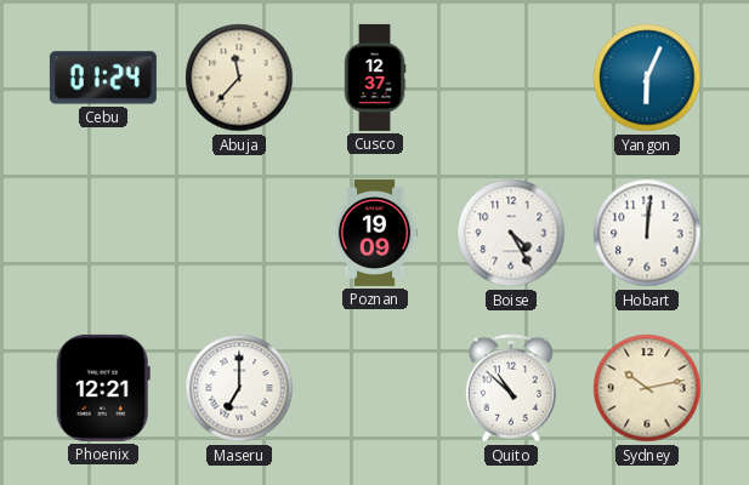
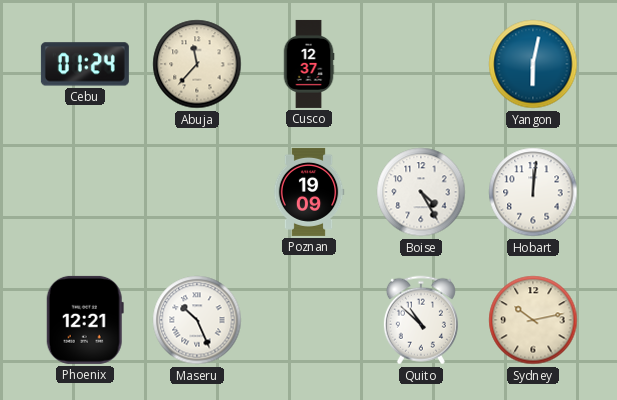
Yangon: 6:04 -> 6:02
Maseru: 7:00 -> 10:26
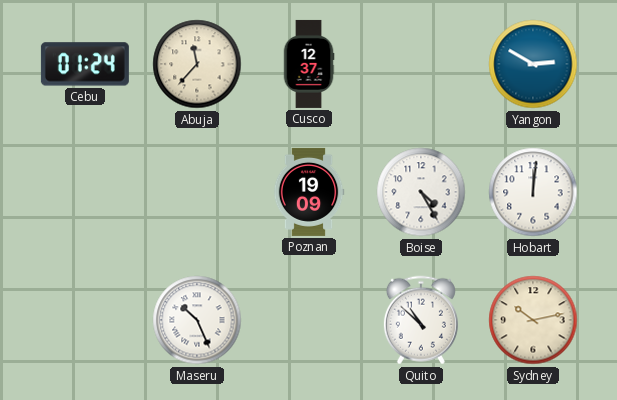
Yangon: 6:02 -> 2:50
Phoenix: 12:21 -> none
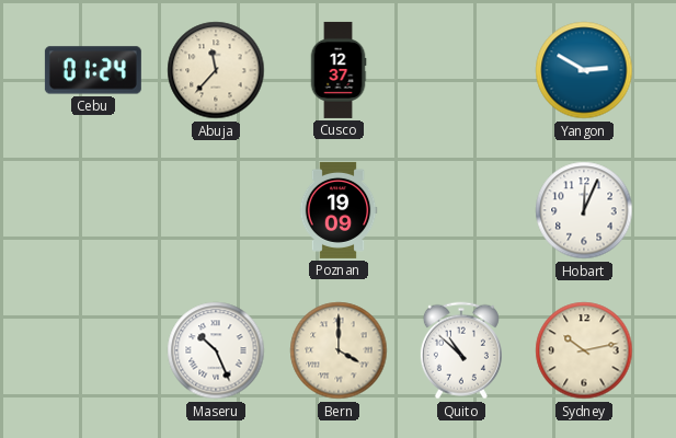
Boise: 4:25 -> none
Hobart: 12:01 -> 12:04
Bern: none -> 4:00
